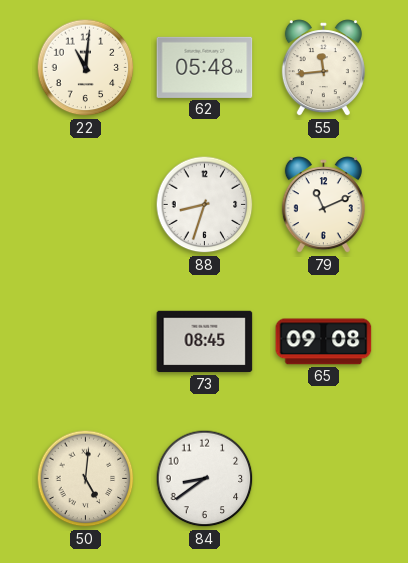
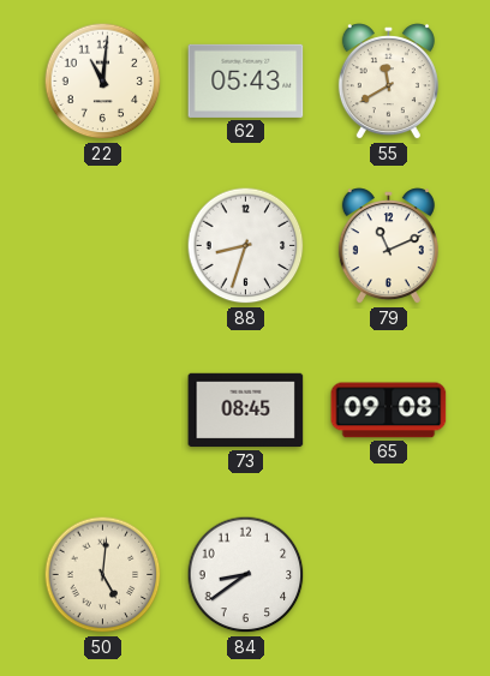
62: 05:48 -> 05:43
55: 11:44 -> 11:40
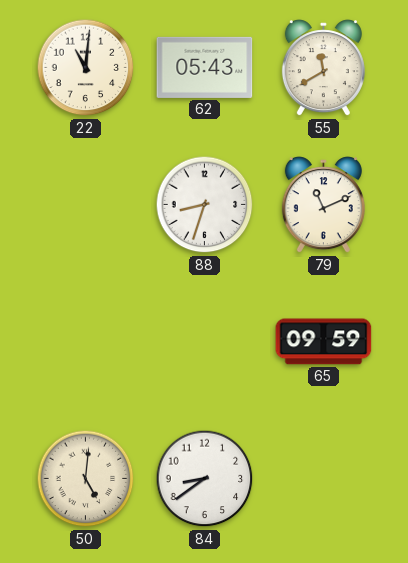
73: 08:45 -> none
65: 09:08 -> 09:59
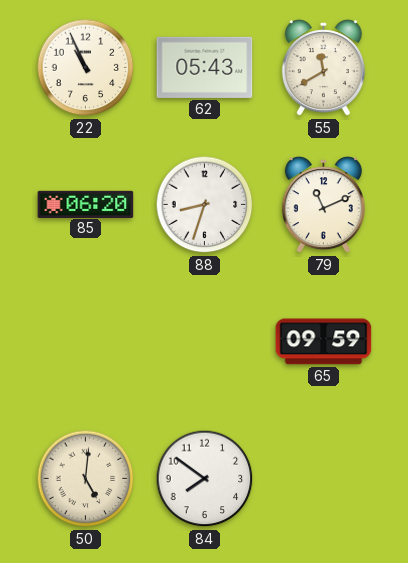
22: 11:01 -> 10:56
85: none -> 06:20
84: 8:39 -> 7:51
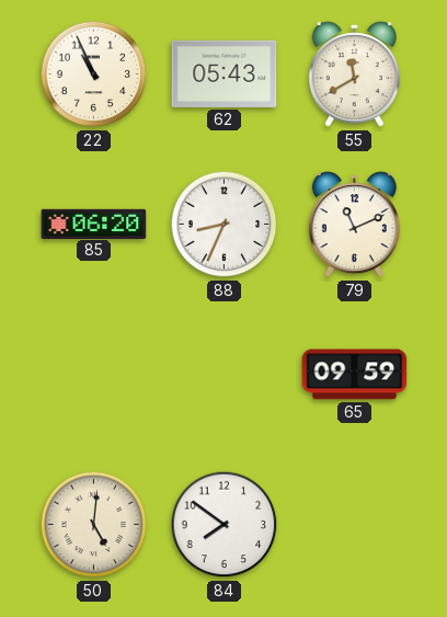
88: 8:33 -> 8:34
